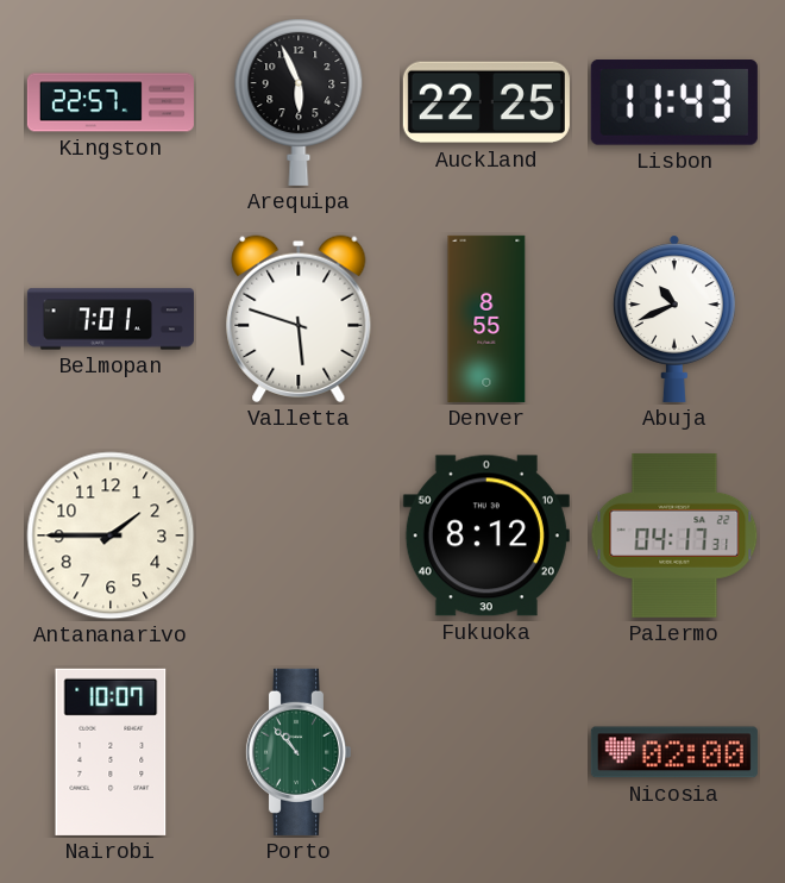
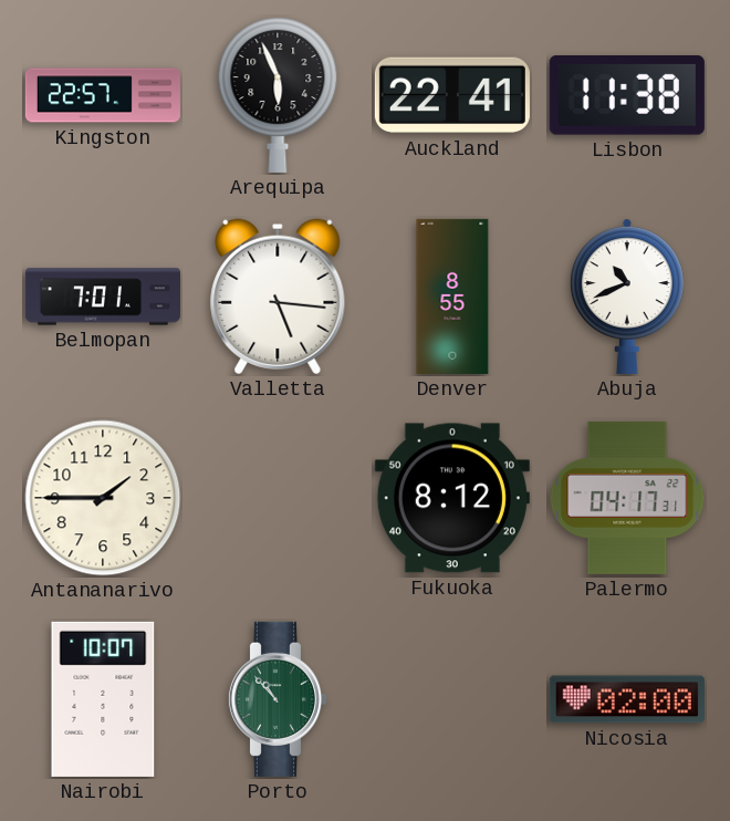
Auckland: 22:25 -> 22:41
Lisbon: 11:43 -> 11:38
Valletta: 5:48 -> 5:16
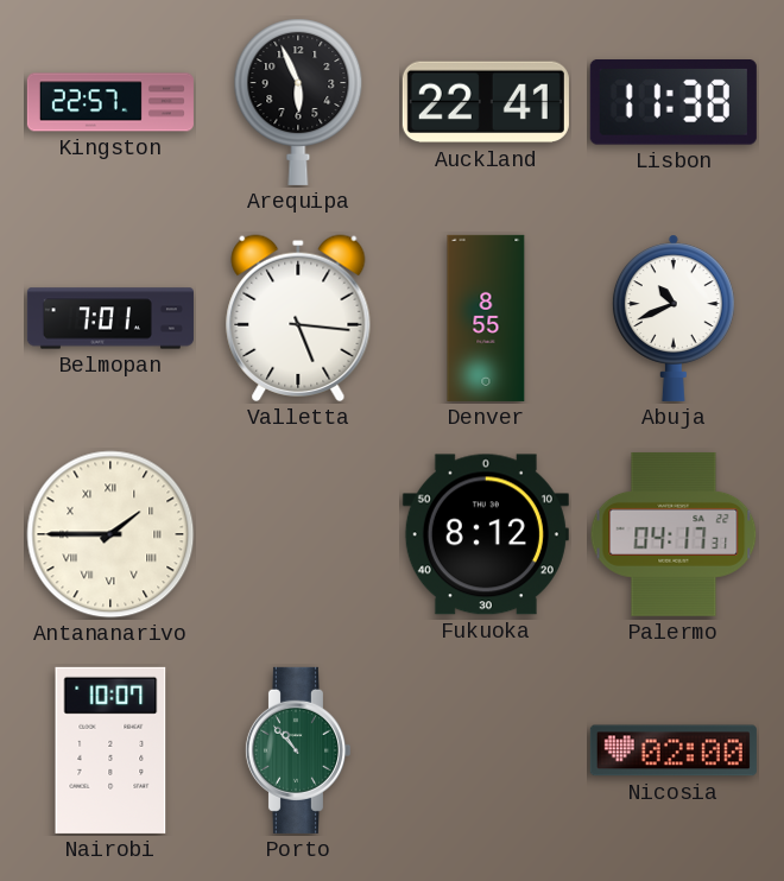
Antananarivo numerals: Arabic -> Roman
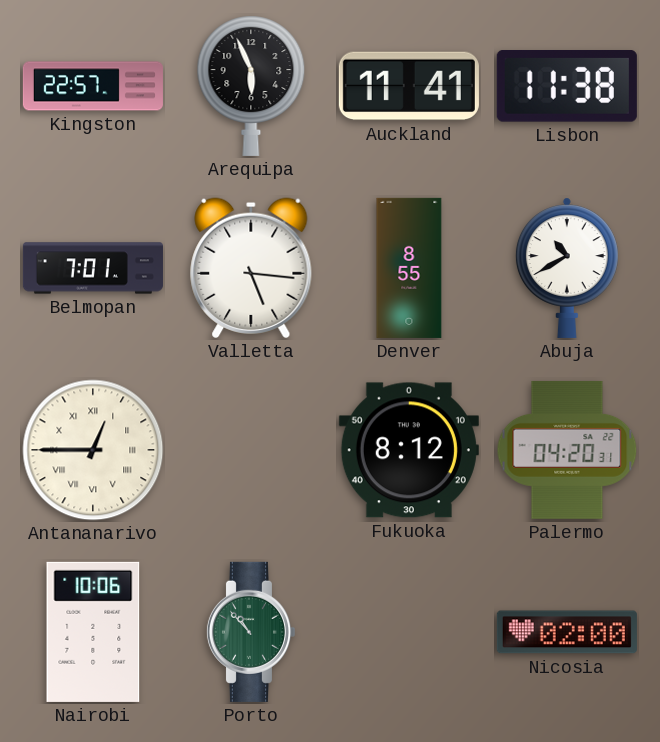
Auckland: 22:41 -> 11:41
Abuja: 10:41 -> 10:40
Antananarivo: 1:45 -> 12:45
Palermo: 04:17 -> 04:20
Nairobi: 10:07 -> 10:06
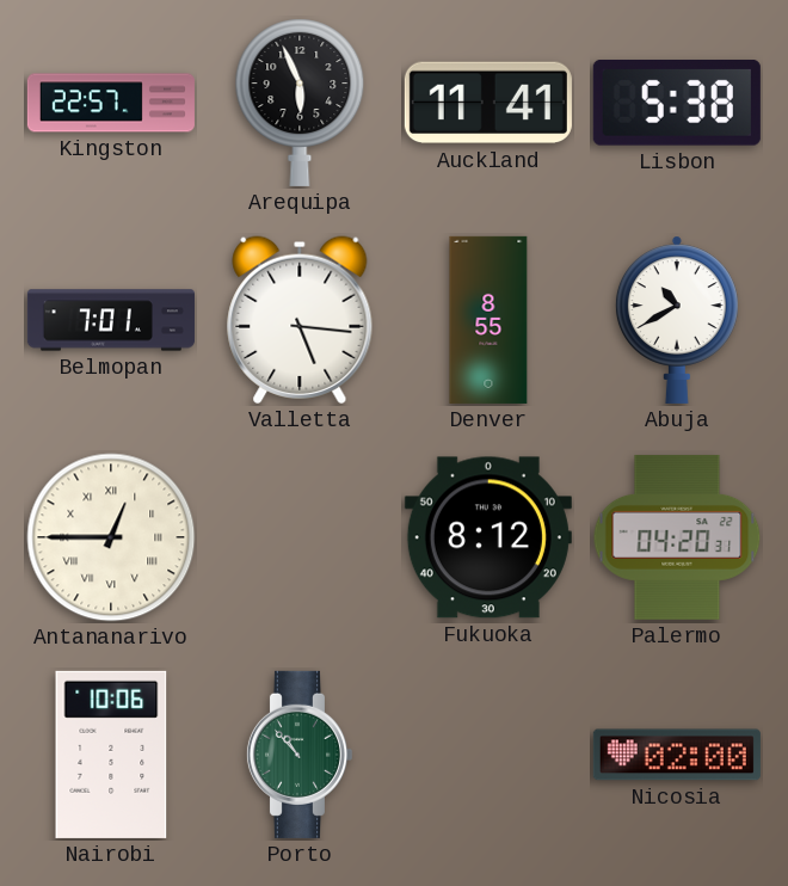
Lisbon: 11:38 -> 5:38
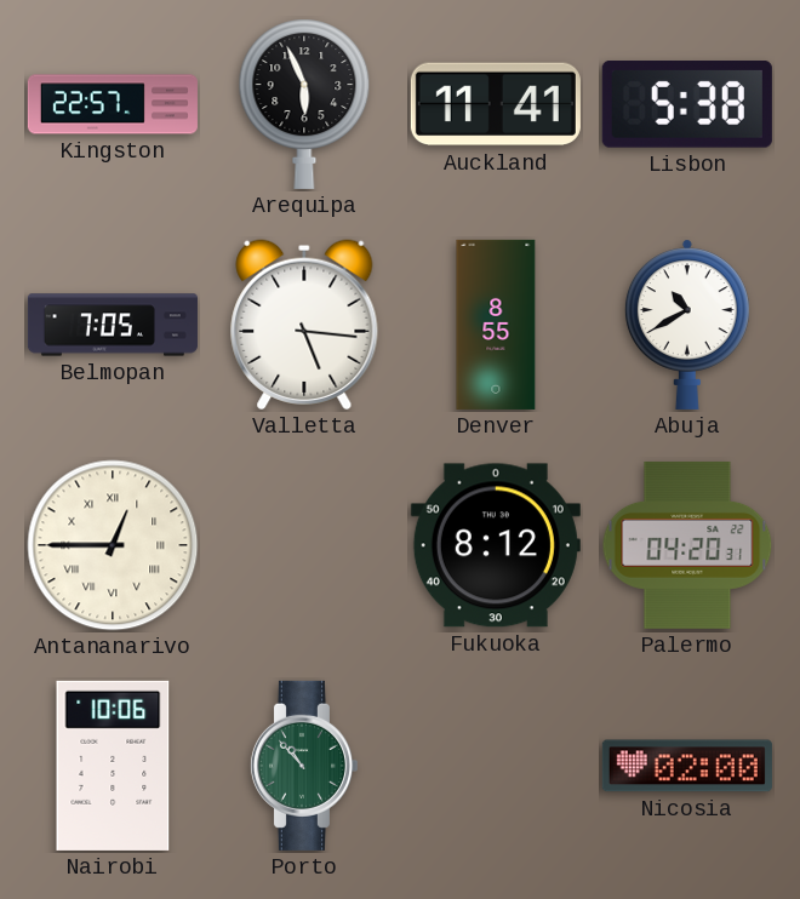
Belmopan: 7:01 -> 7:05
